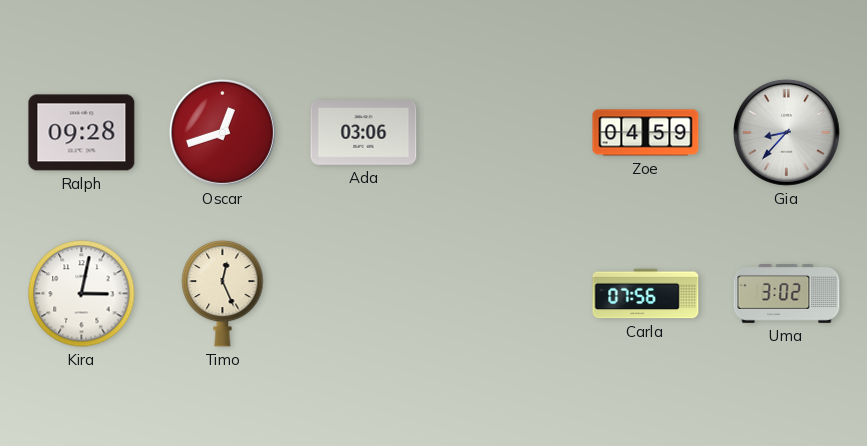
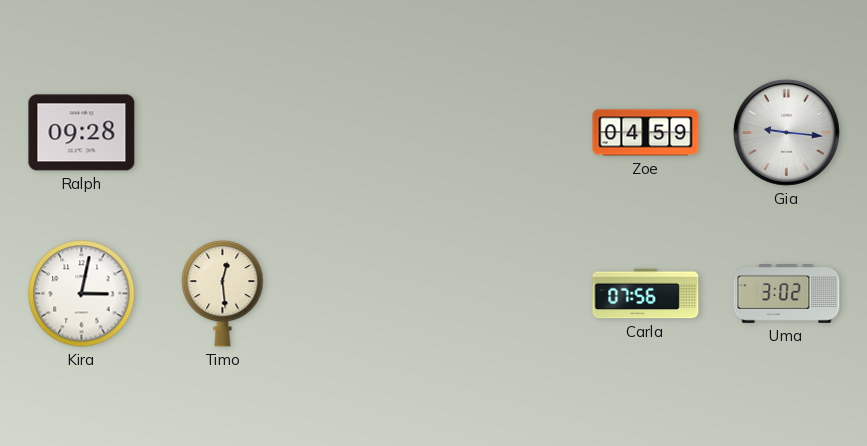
Oscar: 12:42 -> none
Ada: 03:06 -> none
Gia: 8:37 -> 9:16
Timo: 12:26 -> 12:29
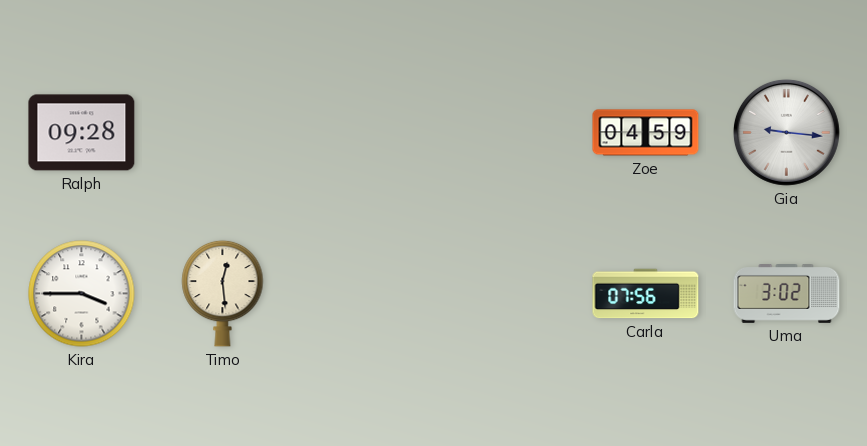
Kira: 3:02 -> 3:45
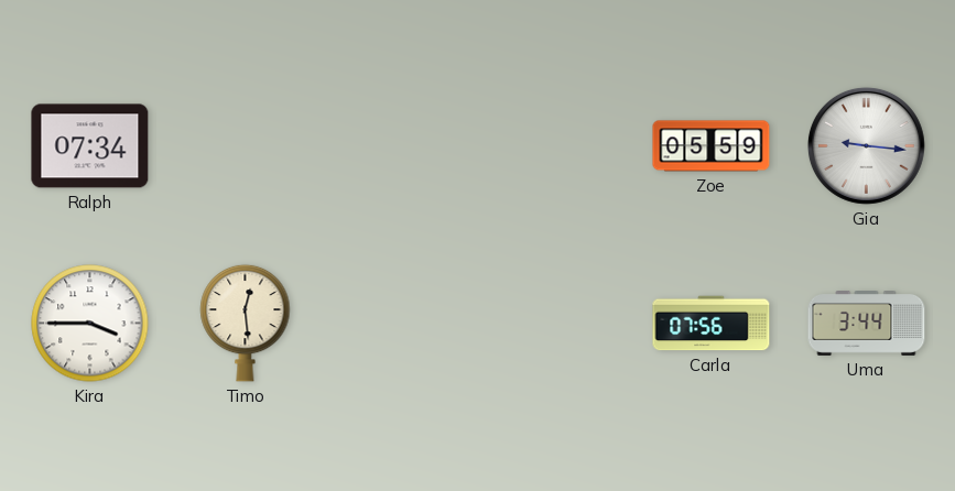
Ralph: 09:28 -> 07:34
Zoe: 04:59 -> 05:59
Uma: 3:02 -> 3:44
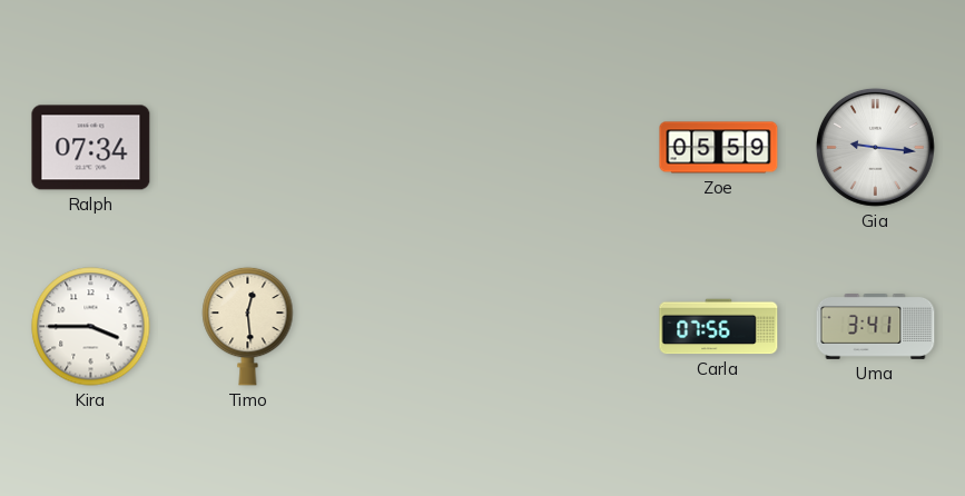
Uma: 3:44 -> 3:41
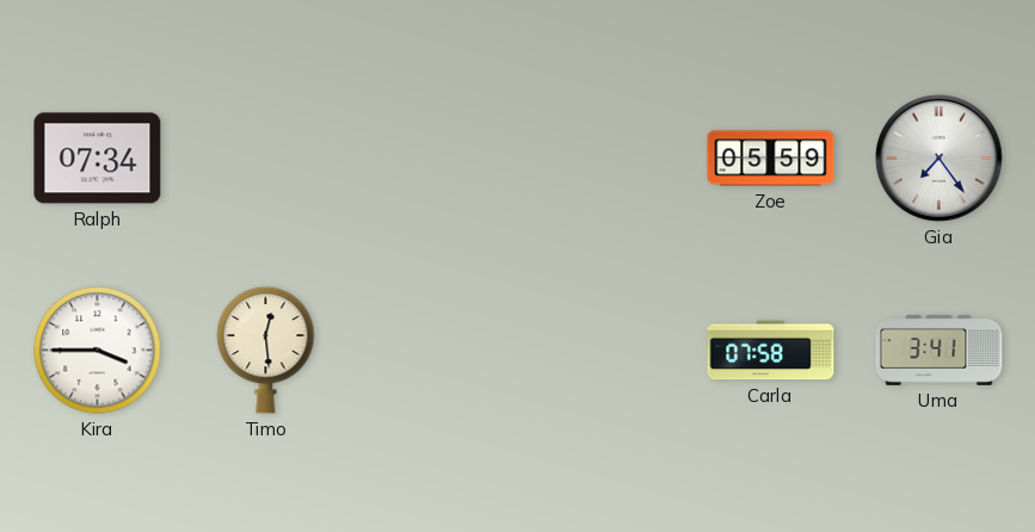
Gia: 9:16 -> 7:24
Carla: 07:56 -> 07:58
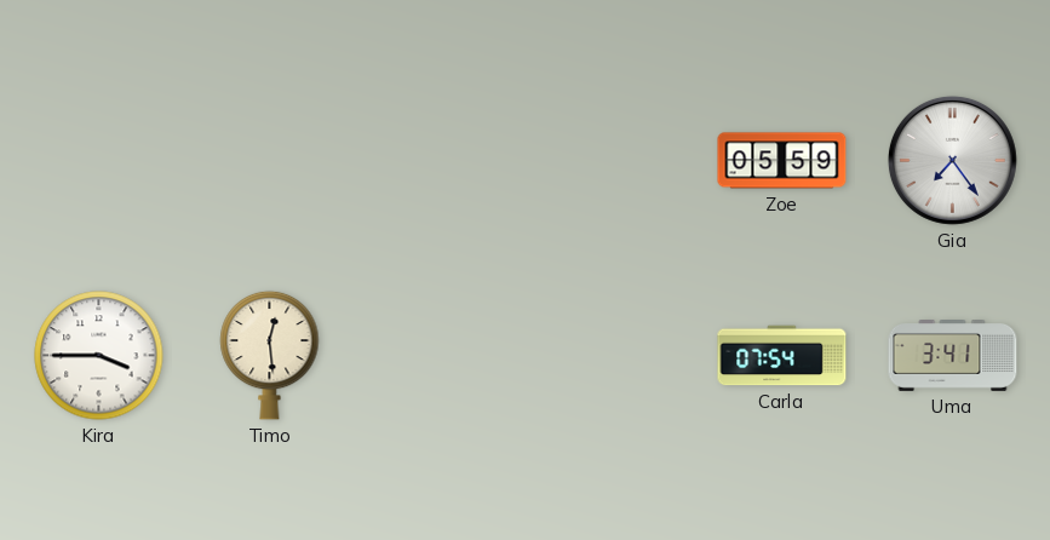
Ralph: 07:34 -> none
Carla: 07:58 -> 07:54
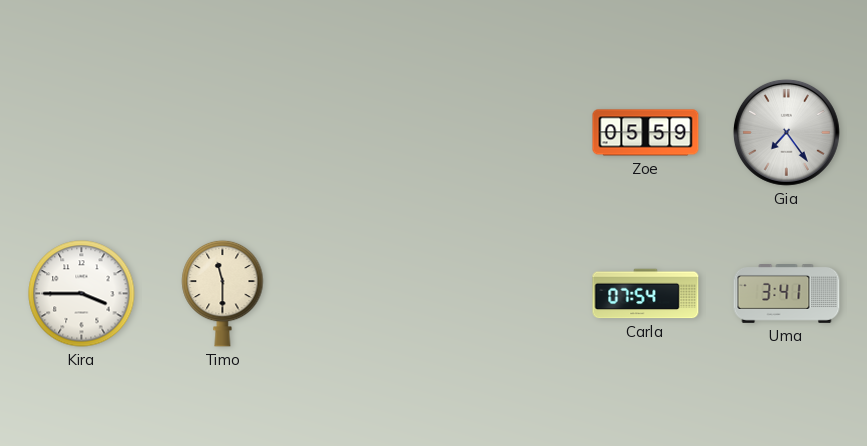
Timo: 12:29 -> 11:30
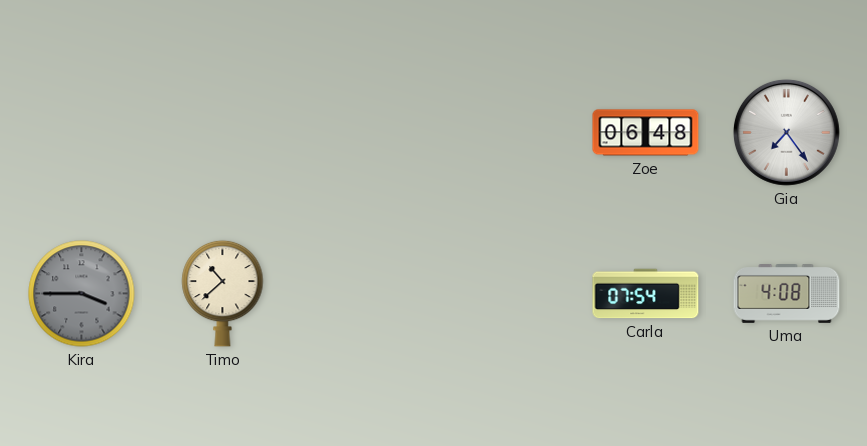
Zoe: 05:59 -> 06:48
Kira dial: white -> grey
Timo: 11:30 -> 10:38
Uma: 3:41 -> 4:08
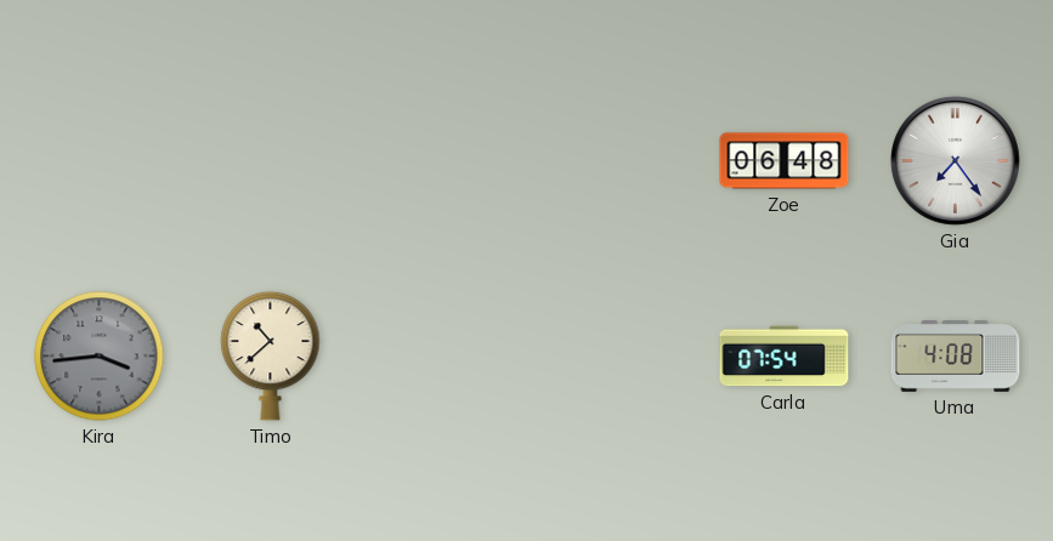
Kira: 3:45 -> 3:44
